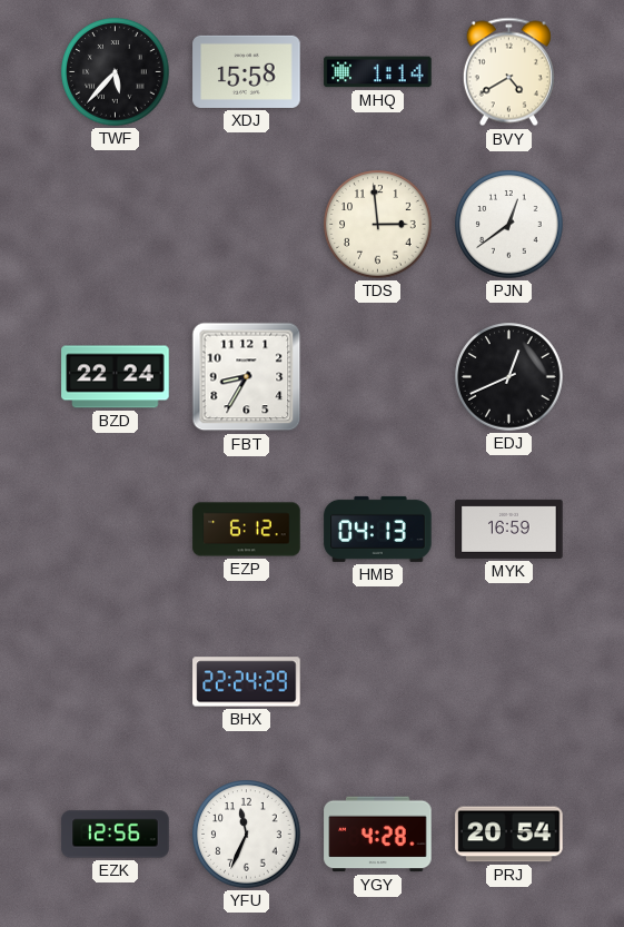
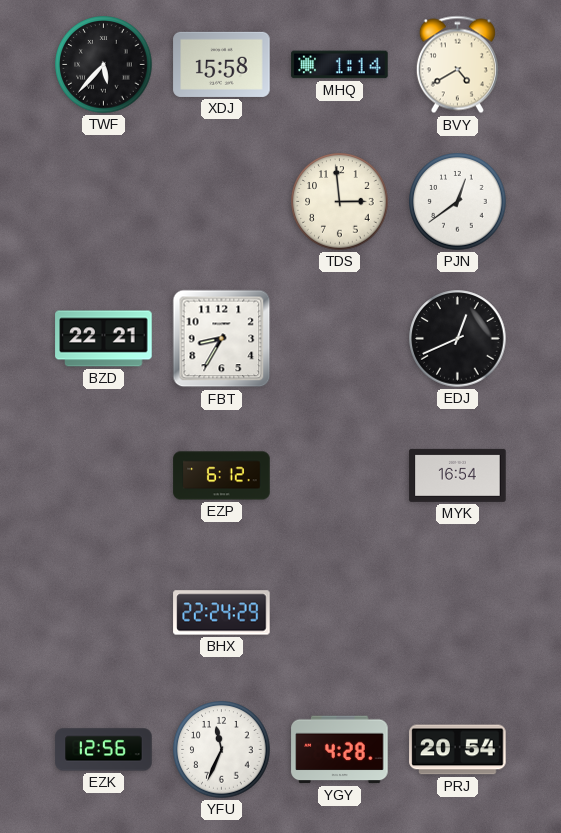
BZD: 22:24 -> 22:21
HMB: 04:13 -> none
MYK: 16:59 -> 16:54
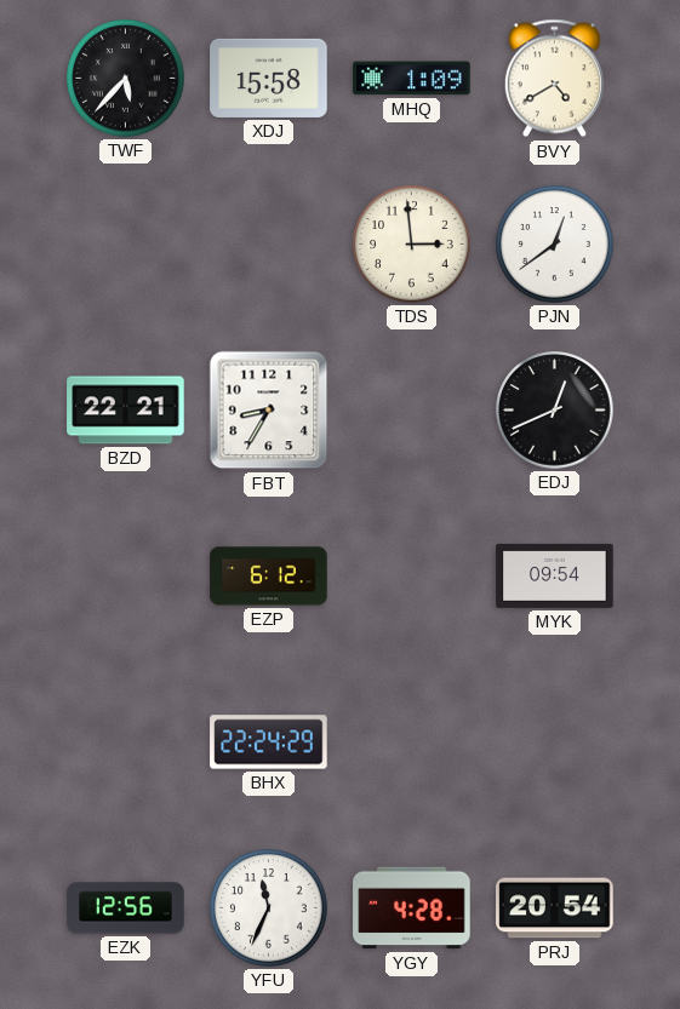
MHQ: 1:14 -> 1:09
MYK: 16:54 -> 09:54
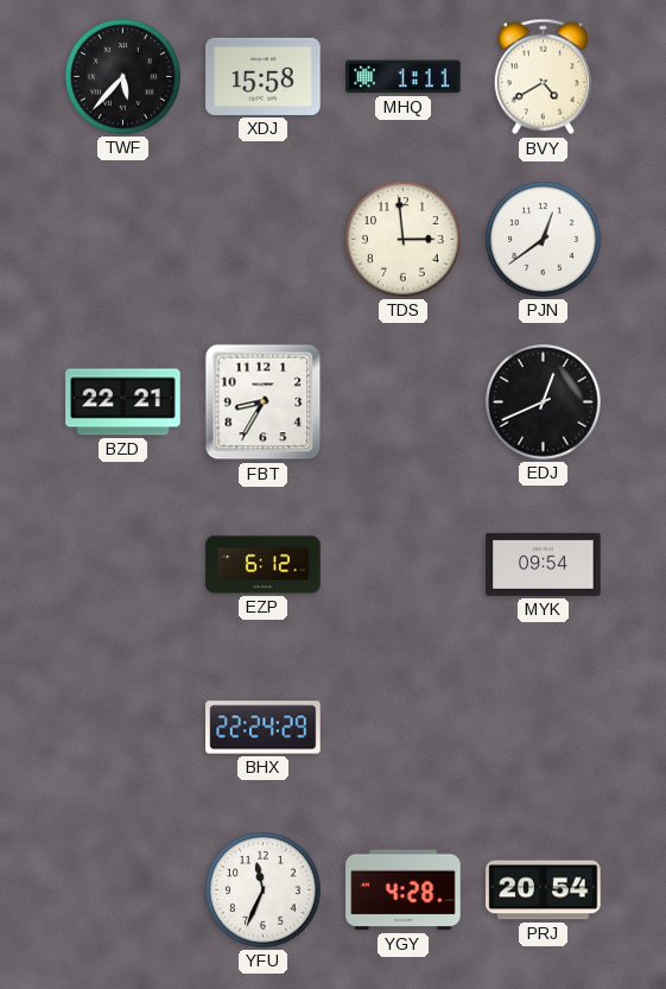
MHQ: 1:09 -> 1:11
EZK: 12:56 -> none
